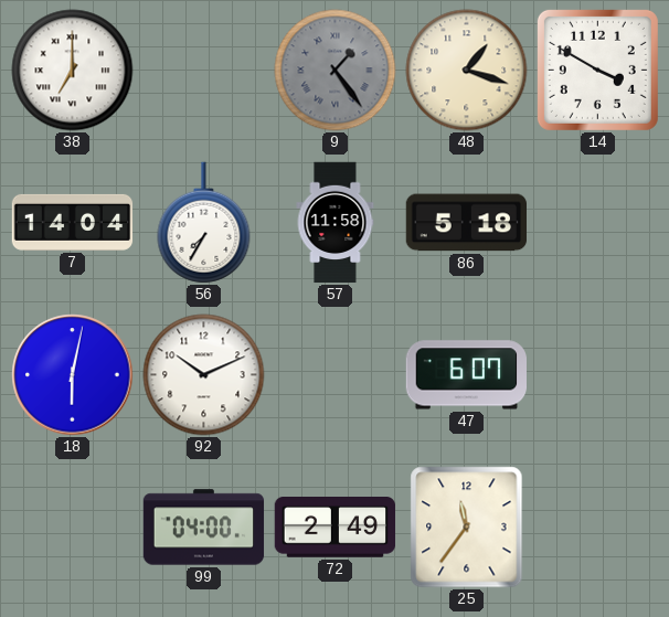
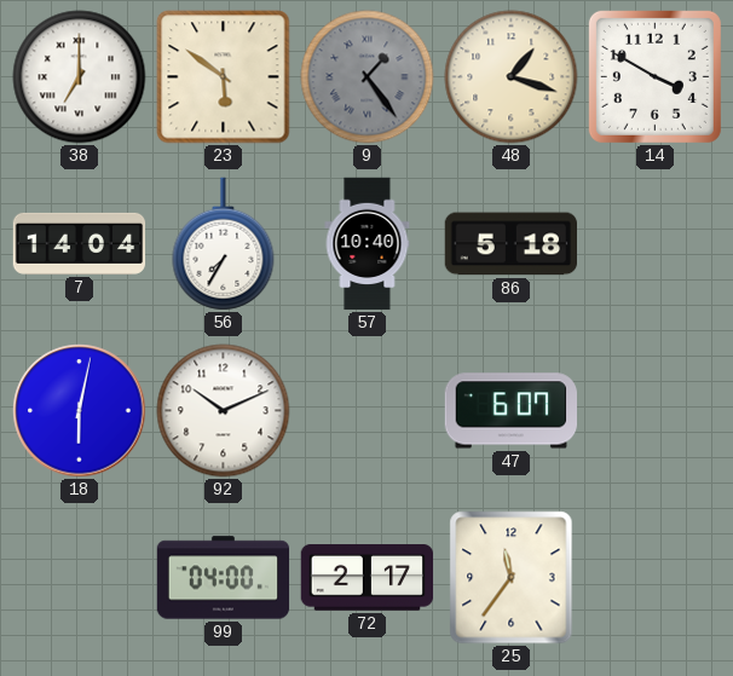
23: none -> 5:51
57: 11:58 -> 10:40
72: 2:49 -> 2:17
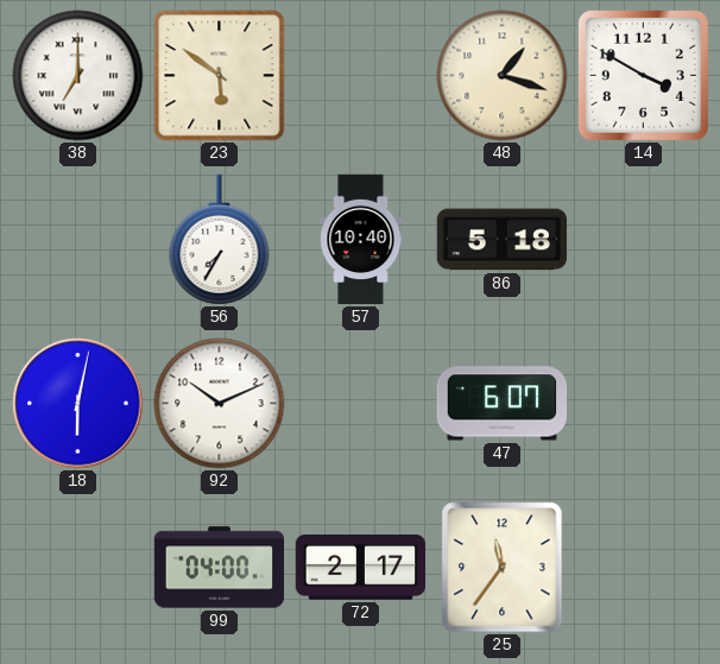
9: 1:24 -> none
7: 14:04 -> none
